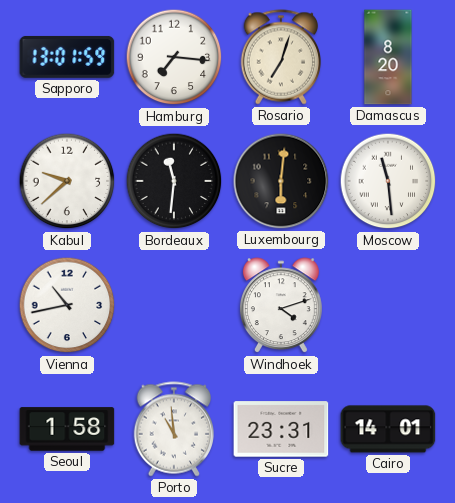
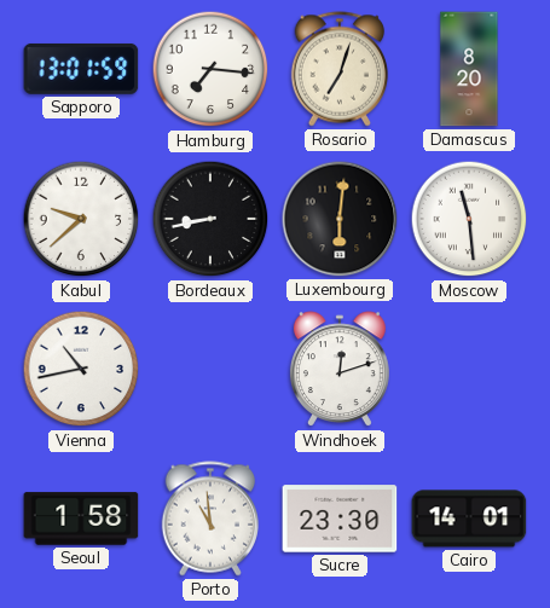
Bordeaux: 11:31 -> 8:43
Windhoek: 4:12 -> 12:12
Sucre: 23:31 -> 23:30
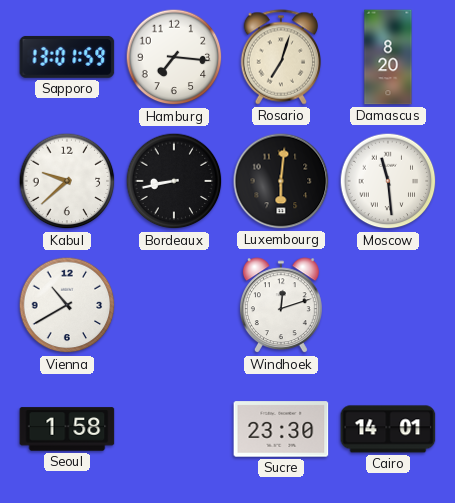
Vienna: 10:43 -> 10:40
Porto: 10:59 -> none
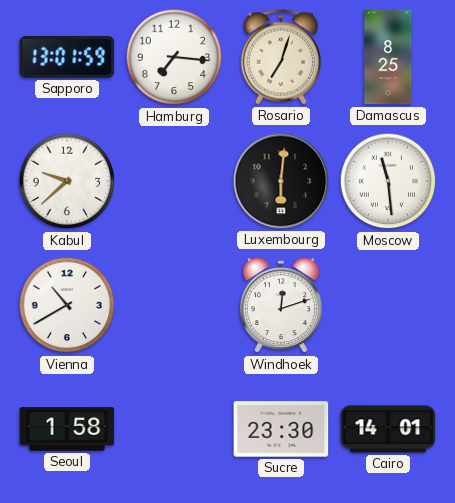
Damascus: 8:20 -> 8:25
Bordeaux: 8:43 -> none
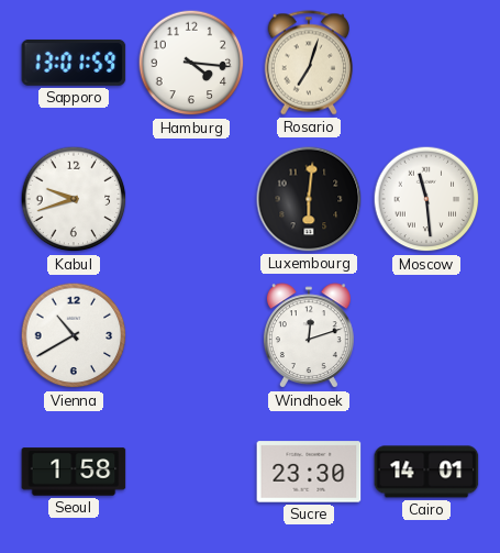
Hamburg: 7:16 -> 4:16
Damascus: 8:25 -> none
Kabul: 9:38 -> 9:42
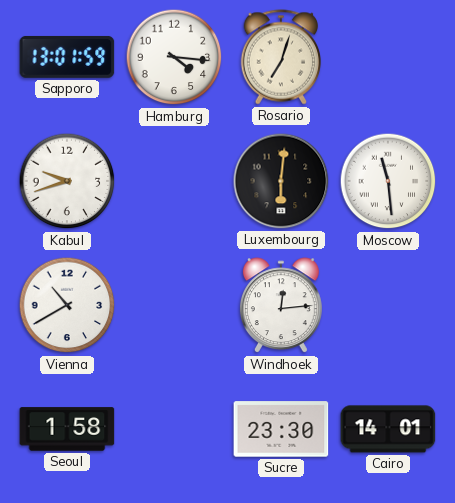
Windhoek: 12:12 -> 12:14
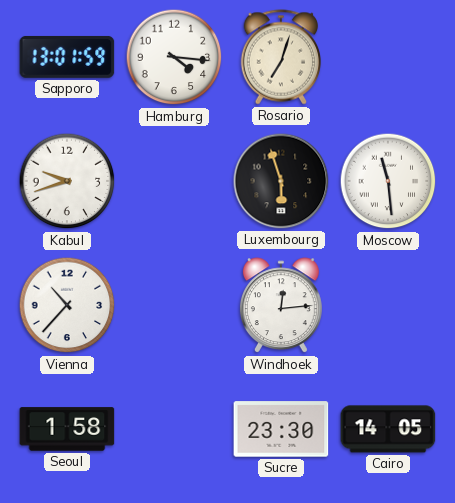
Luxembourg: 6:01 -> 5:57
Vienna: 10:40 -> 10:37
Cairo: 14:01 -> 14:05
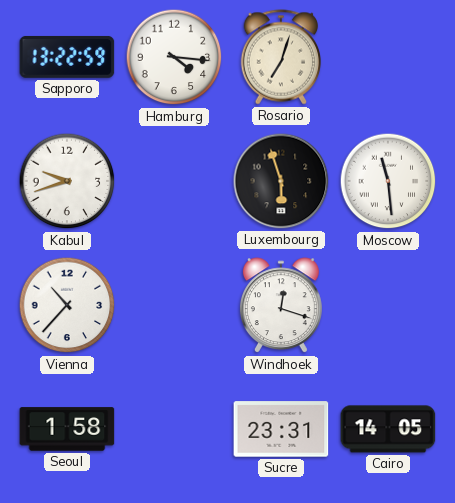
Sapporo: 13:01 -> 13:22
Windhoek: 12:14 -> 12:18
Sucre: 23:30 -> 23:31
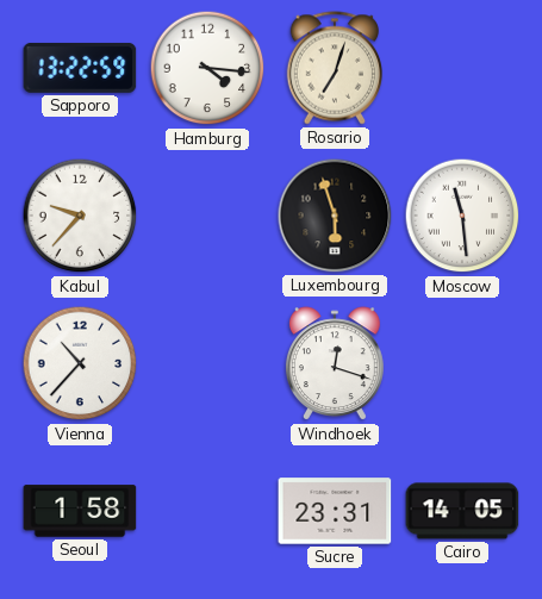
Kabul: 9:42 -> 9:37
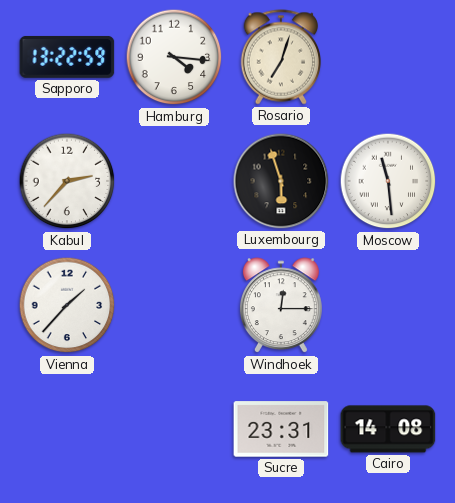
Kabul: 9:37 -> 2:37
Vienna: 10:37 -> 1:37
Windhoek: 12:18 -> 12:15
Seoul: 1:58 -> none
Cairo: 14:05 -> 14:08
